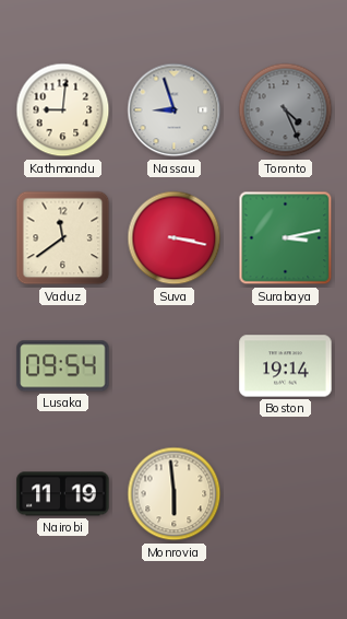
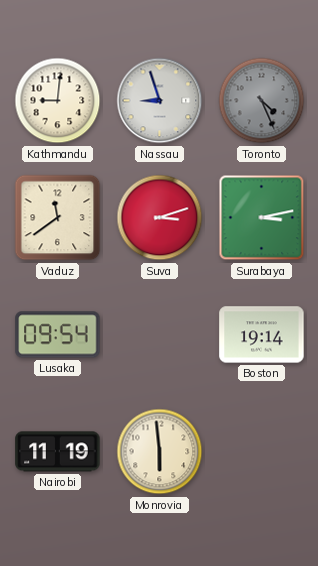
Suva: 3:17 -> 3:12
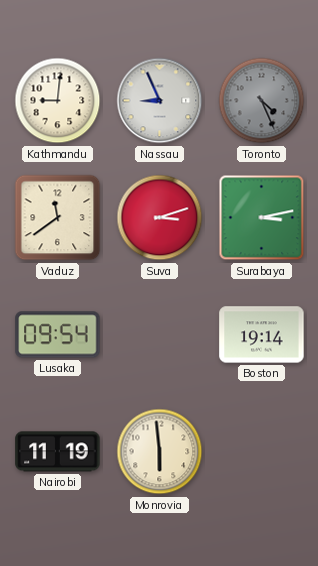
Nassau: 8:57 -> 8:56
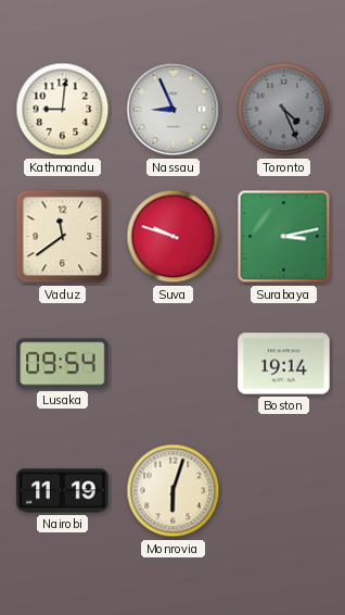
Suva: 3:12 -> 9:48
Monrovia: 5:59 -> 6:03
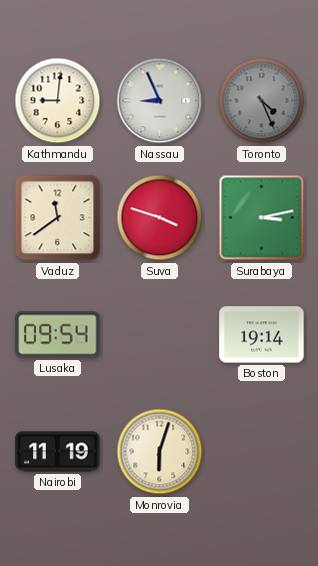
Suva: 9:48 -> 3:48
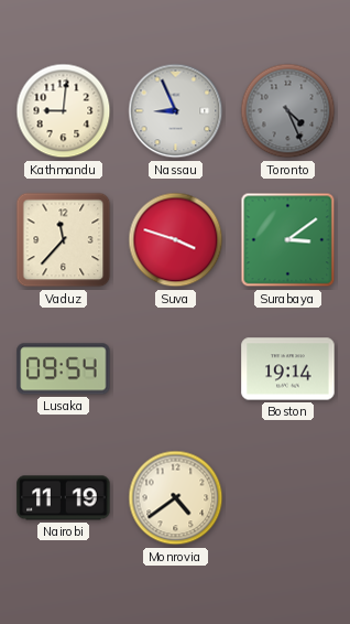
Vaduz: 11:39 -> 11:37
Surabaya: 3:13 -> 3:09
Monrovia: 6:03 -> 4:39
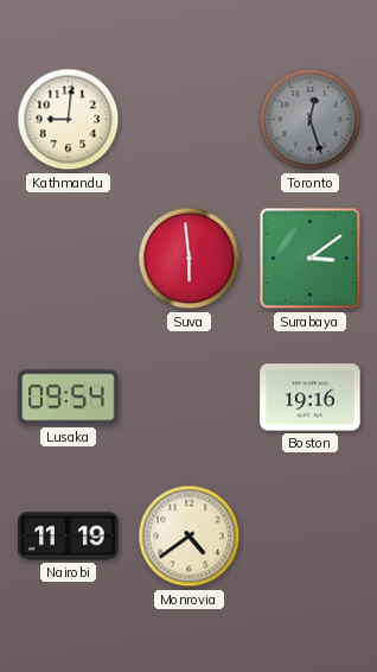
Nassau: 8:56 -> none
Toronto: 4:26 -> 12:27
Vaduz: 11:37 -> none
Suva: 3:48 -> 5:59
Boston: 19:14 -> 19:16
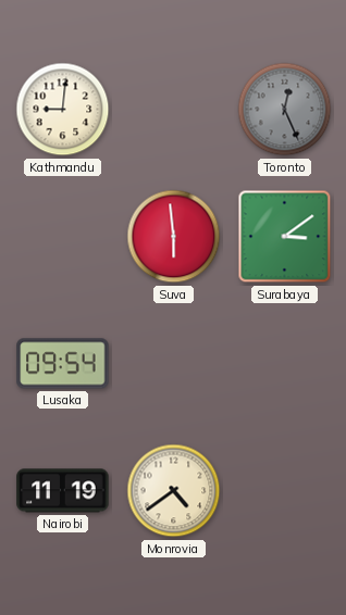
Toronto: 12:27 -> 12:26
Boston: 19:16 -> none
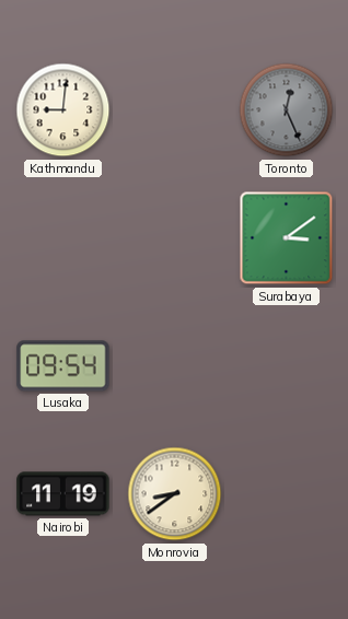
Suva: 5:59 -> none
Monrovia: 4:39 -> 8:39
